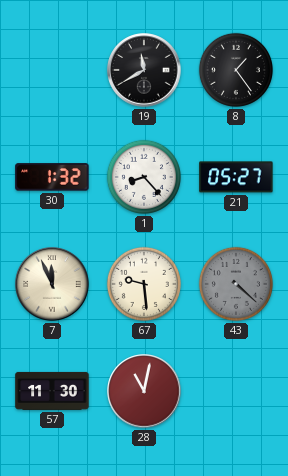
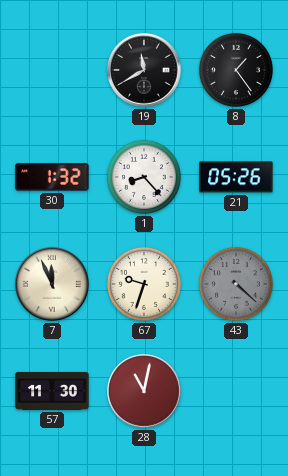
21: 05:27 -> 05:26
67: 9:29 -> 9:33
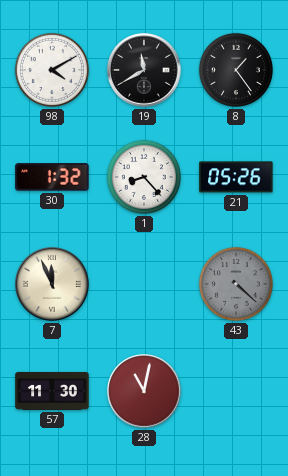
98: none -> 4:10
67: 9:33 -> none
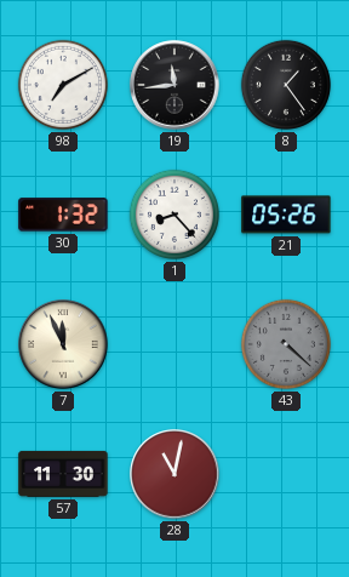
98: 4:10 -> 7:10
19: 11:40 -> 11:44
